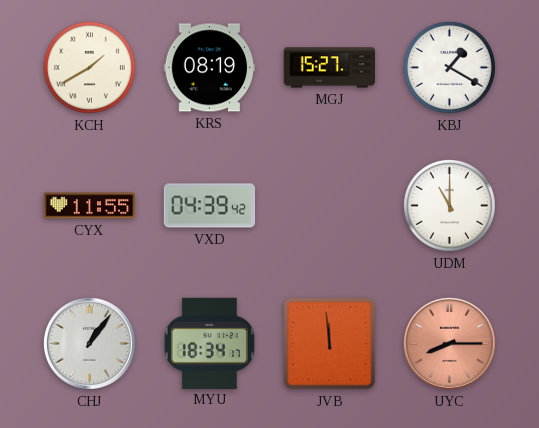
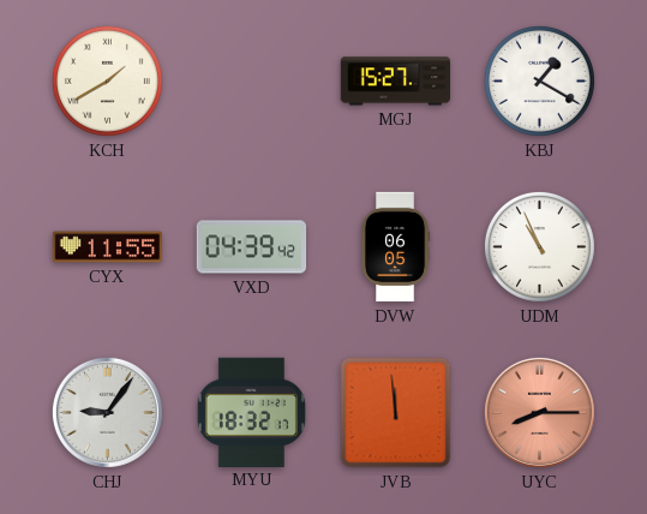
KRS: 08:19 -> none
DVW: none -> 06:05
UDM: 11:00 -> 10:56
CHJ: 1:06 -> 9:06
MYU: 18:34 -> 18:32
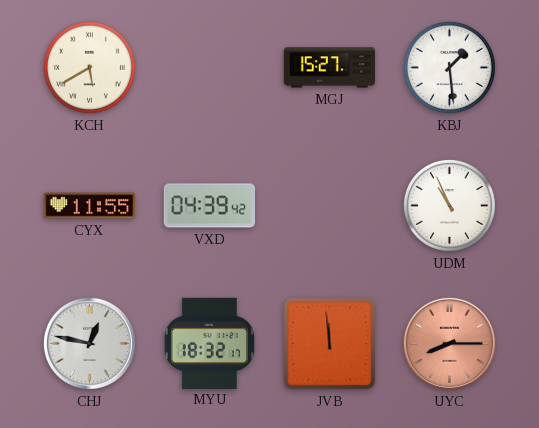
KCH: 1:40 -> 5:40
KBJ: 1:20 -> 1:29
DVW: 06:05 -> none
CHJ: 9:06 -> 12:47
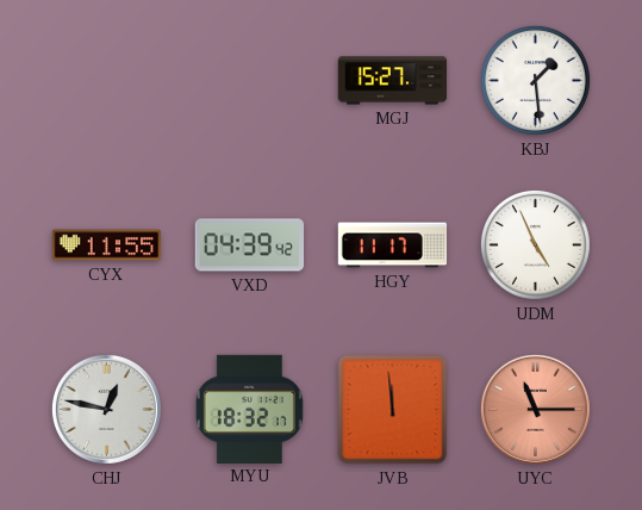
KCH: 5:40 -> none
HGY: none -> 11:17
UDM: 10:56 -> 4:56
UYC: 8:15 -> 11:15
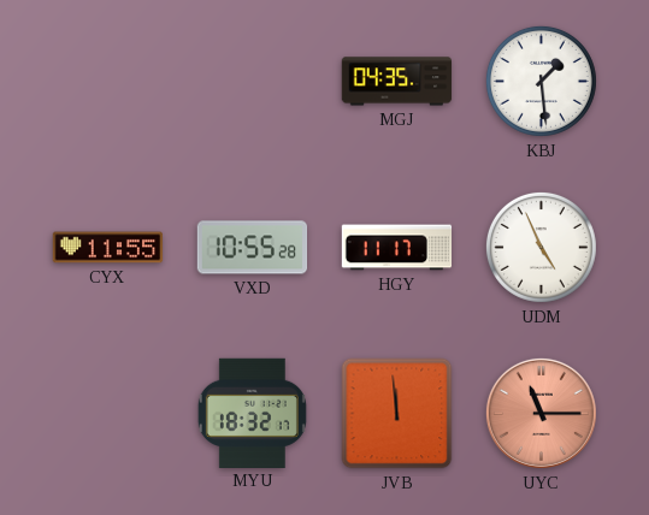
MGJ: 15:27 -> 04:35
VXD: 04:39 -> 10:55
CHJ: 12:47 -> none
